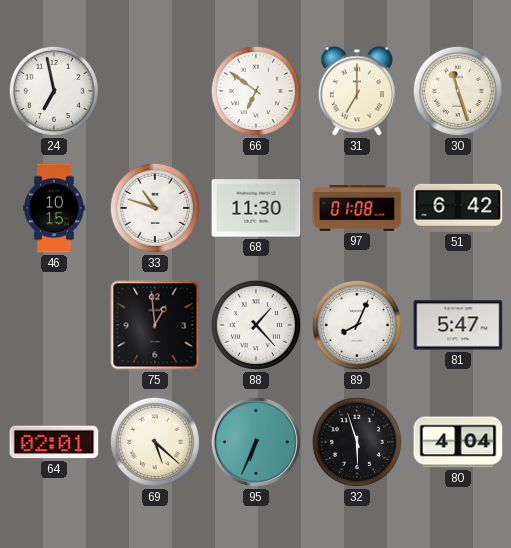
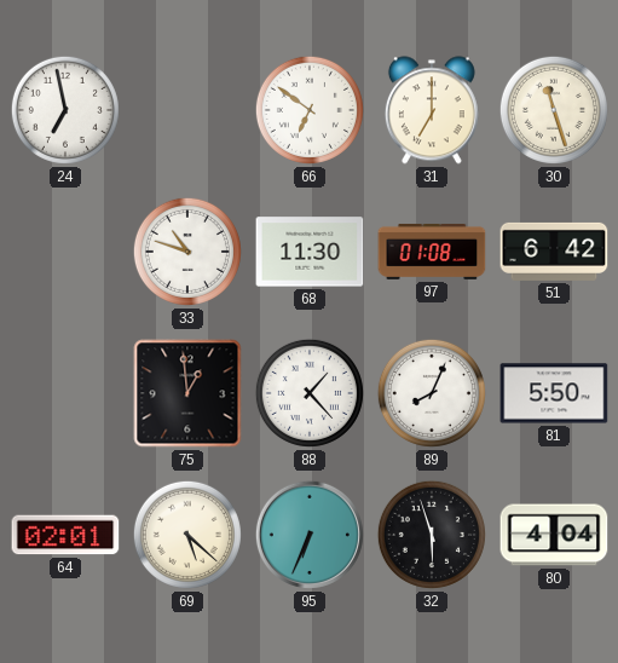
46: 10:15 -> none
81: 5:47 -> 5:50
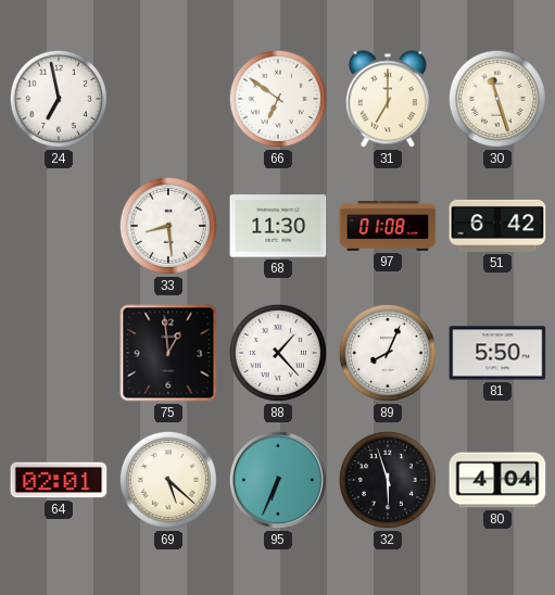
33: 10:48 -> 8:29
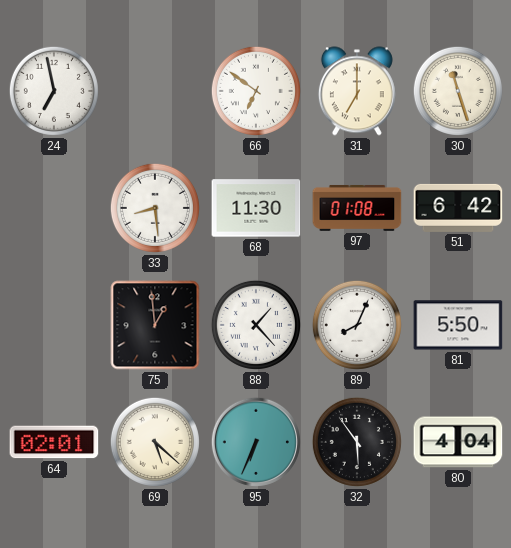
32: 5:57 -> 5:54
